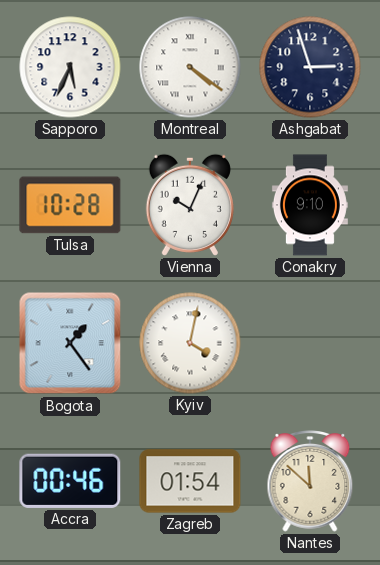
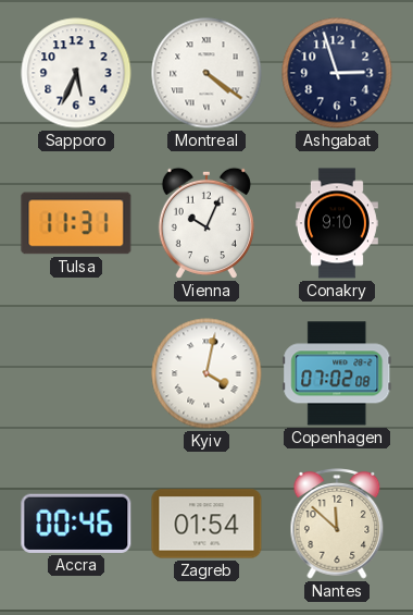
Tulsa: 10:28 -> 11:31
Bogota: 1:24 -> none
Copenhagen: none -> 07:02
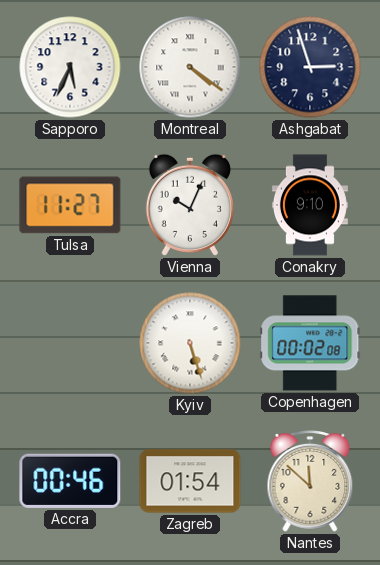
Tulsa: 11:31 -> 11:27
Kyiv: 4:02 -> 5:27
Copenhagen: 07:02 -> 00:02
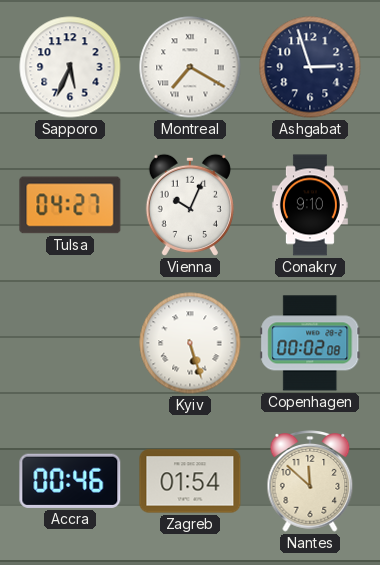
Montreal: 4:21 -> 7:20
Tulsa: 11:27 -> 04:27
